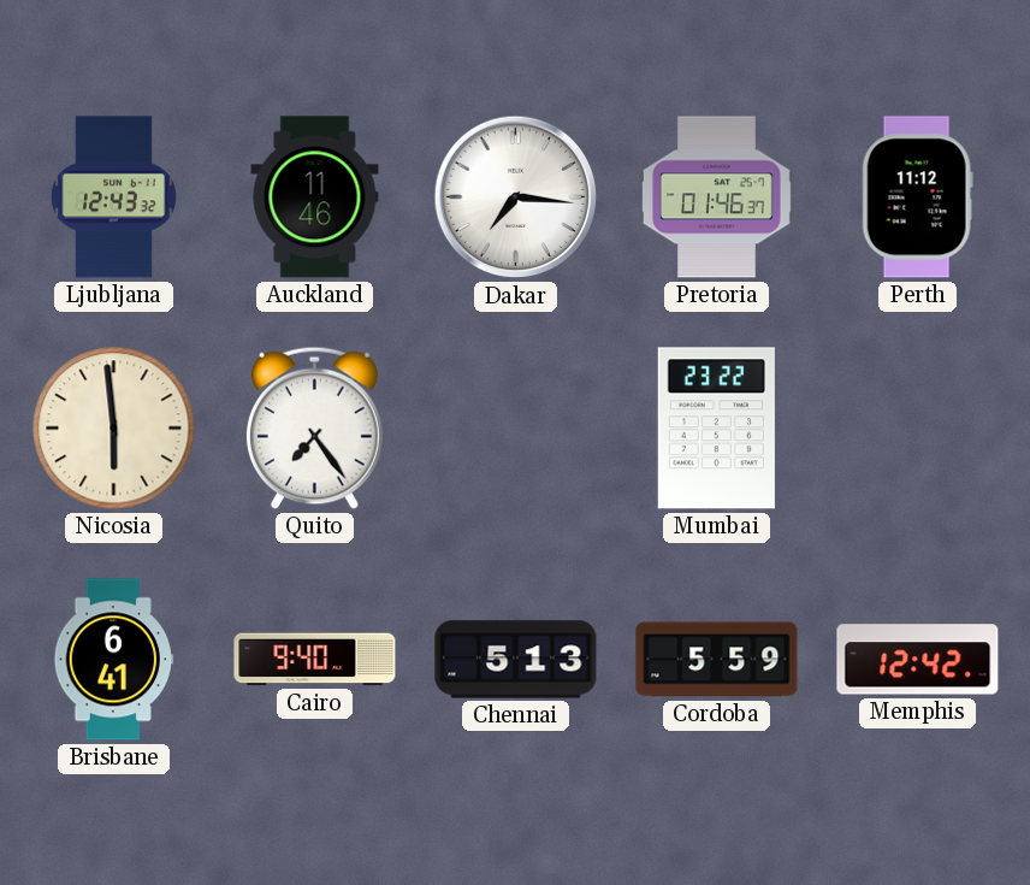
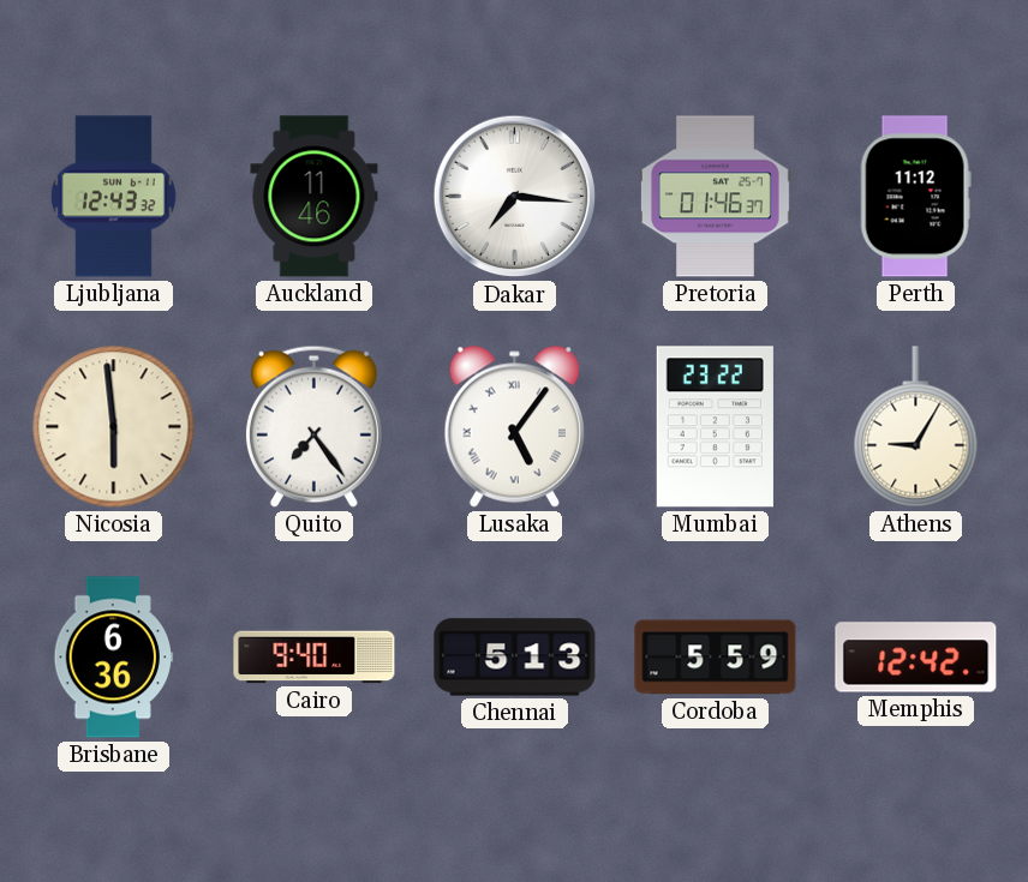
Lusaka: none -> 5:06
Athens: none -> 9:05
Brisbane: 6:41 -> 6:36
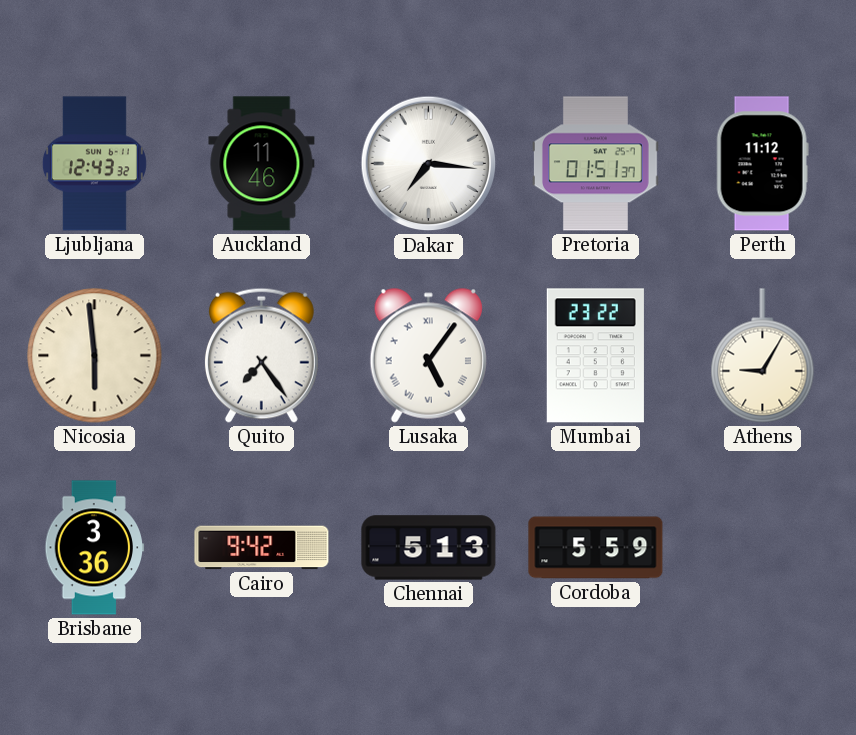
Pretoria: 01:46 -> 01:51
Brisbane: 6:36 -> 3:36
Cairo: 9:40 -> 9:42
Memphis: 12:42 -> none
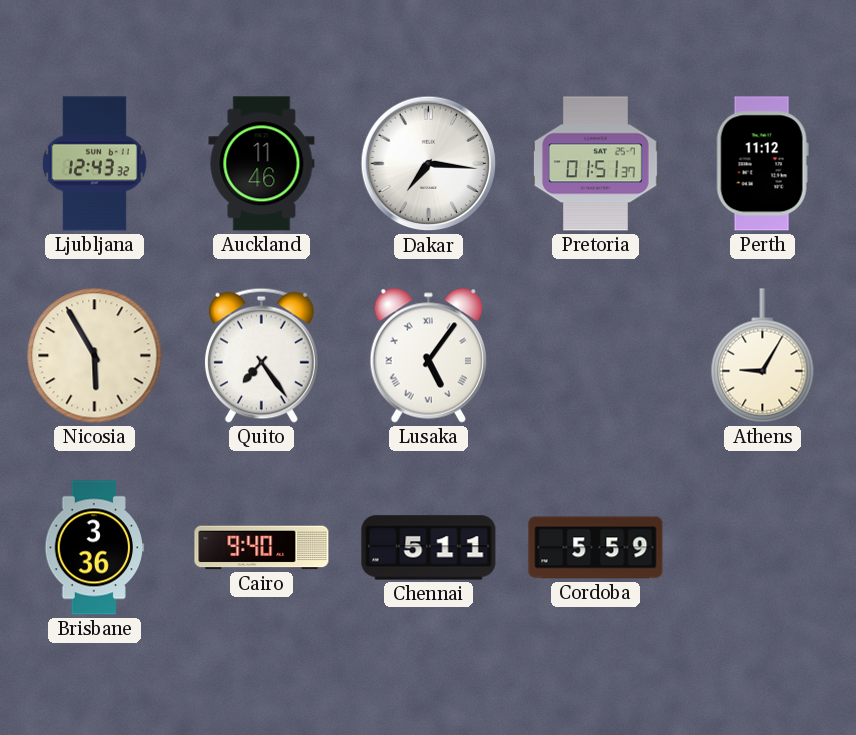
Nicosia: 5:59 -> 5:55
Mumbai: 23:22 -> none
Cairo: 9:42 -> 9:40
Chennai: 5:13 -> 5:11
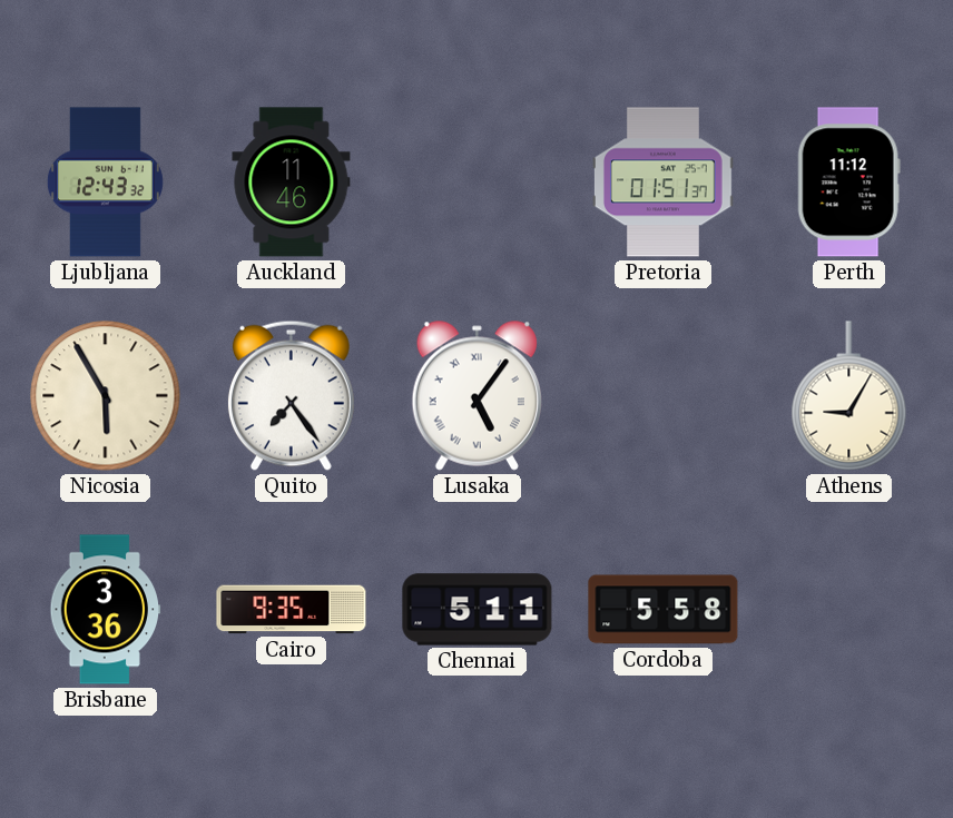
Dakar: 7:16 -> none
Cairo: 9:40 -> 9:35
Cordoba: 5:59 -> 5:58
